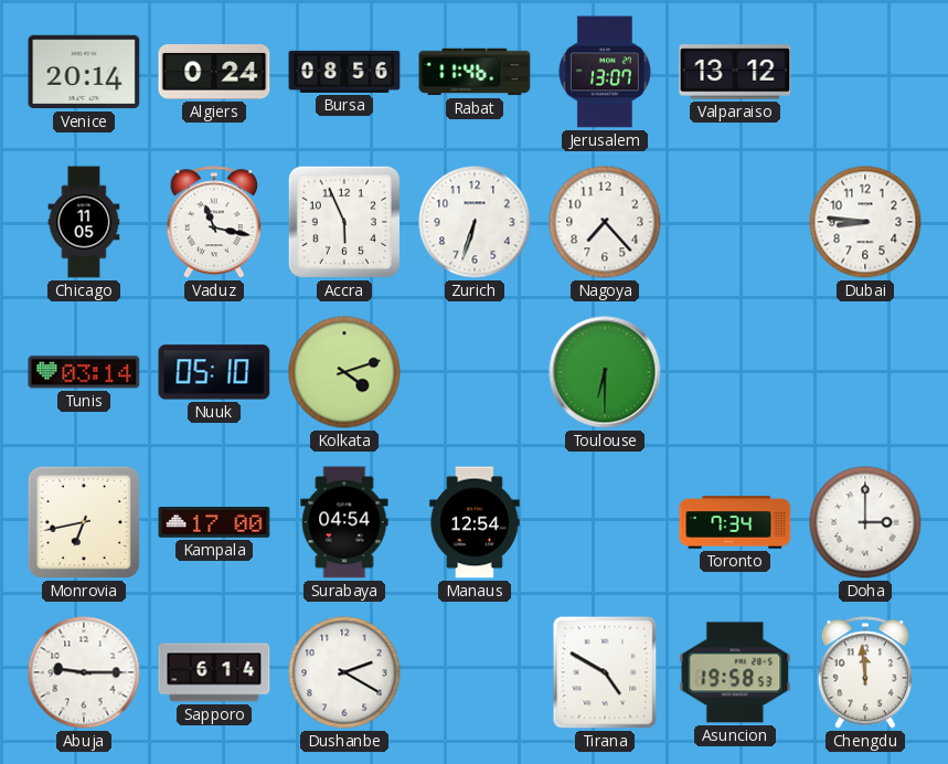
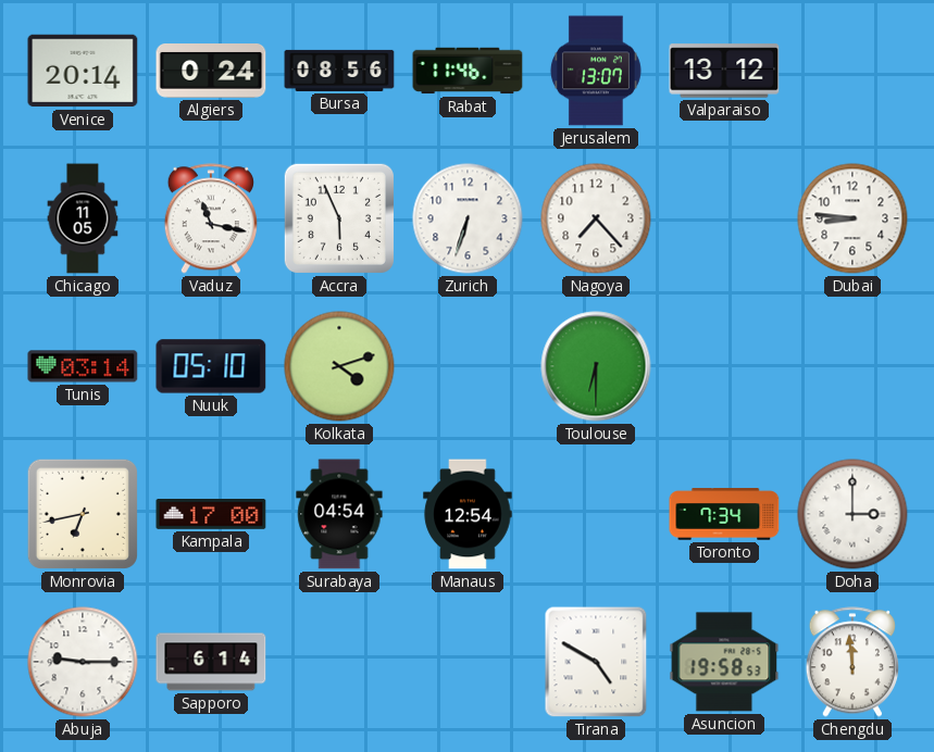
Dushanbe: 2:20 -> none
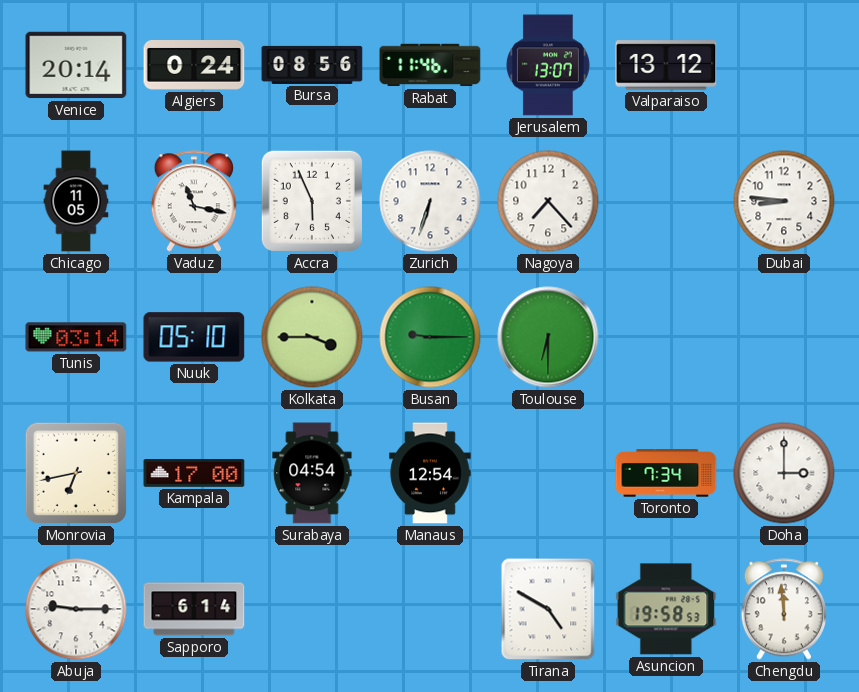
Kolkata: 4:12 -> 3:45
Busan: none -> 9:15
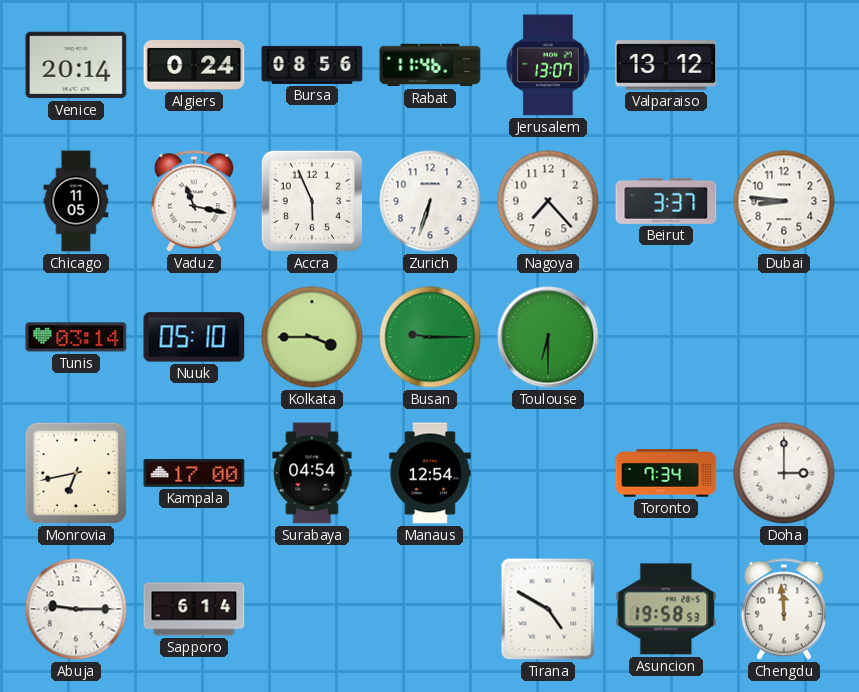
Beirut: none -> 3:37
